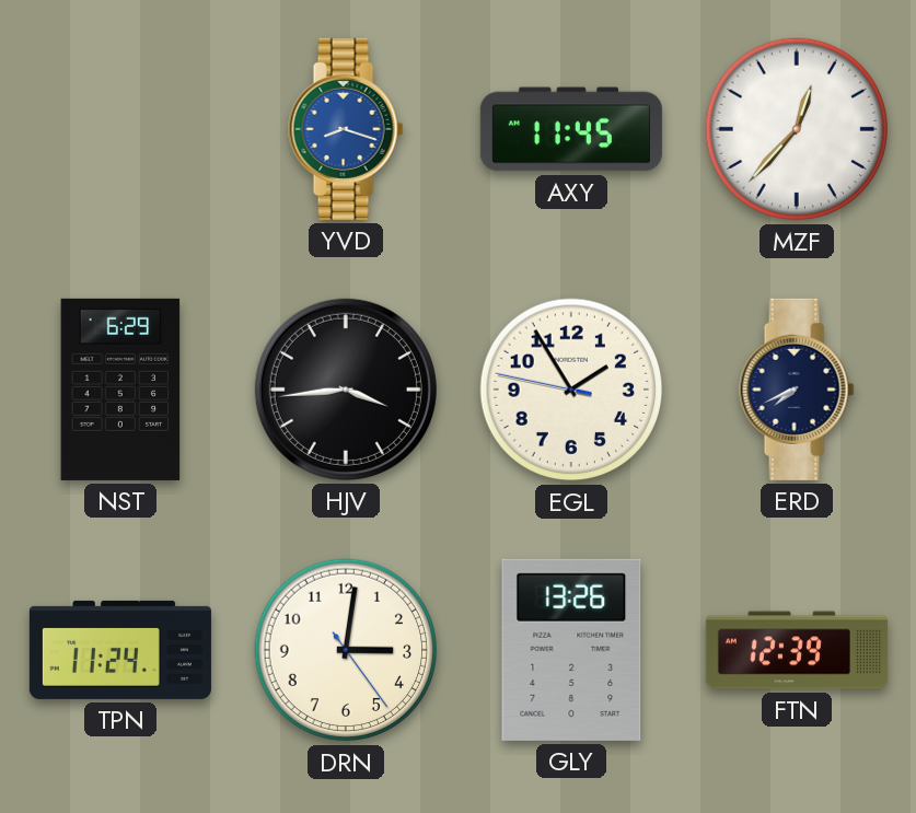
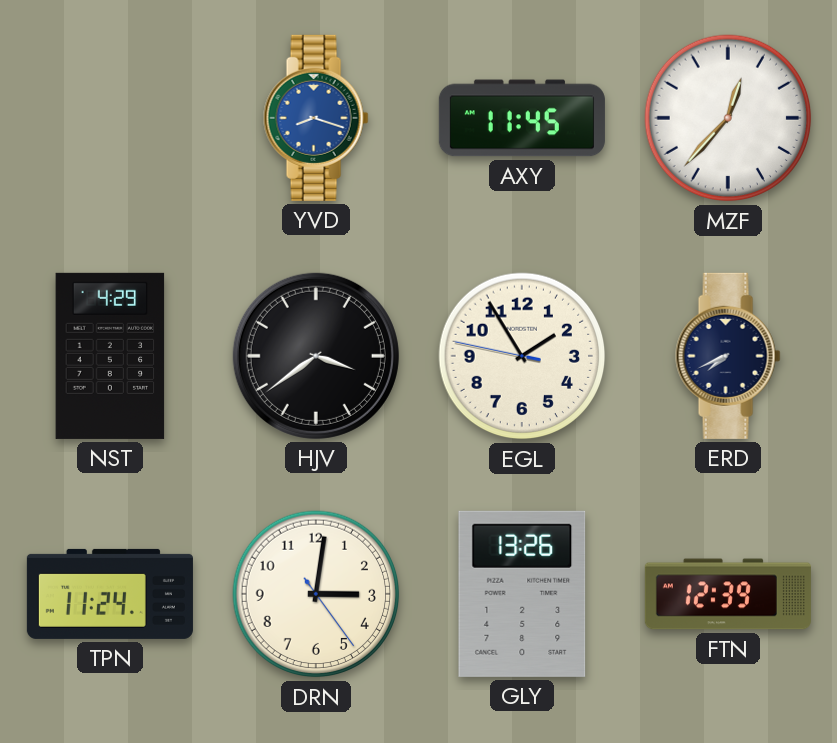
NST: 6:29 -> 4:29
HJV: 3:44 -> 3:39
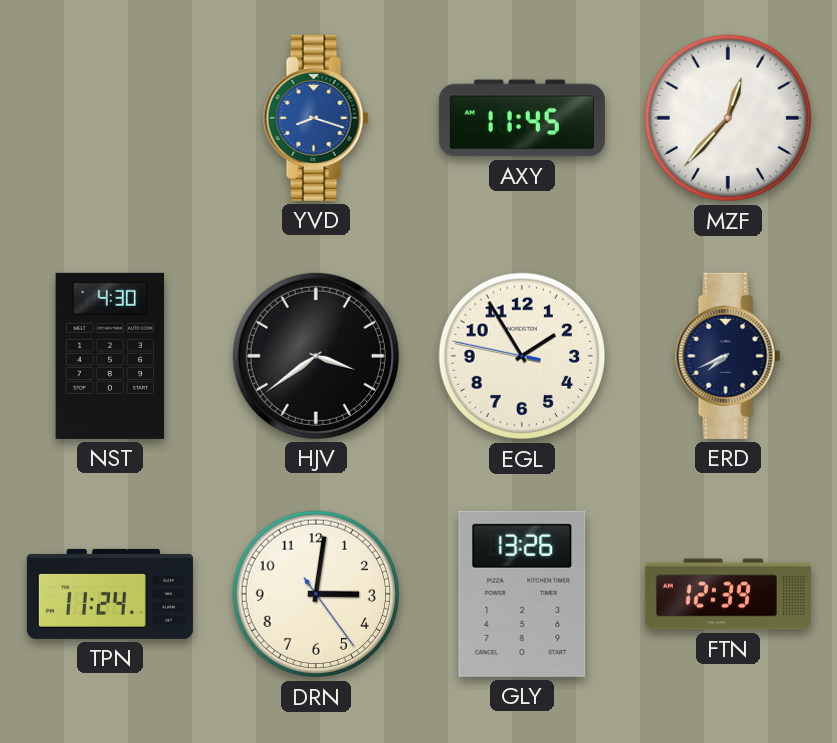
NST: 4:29 -> 4:30
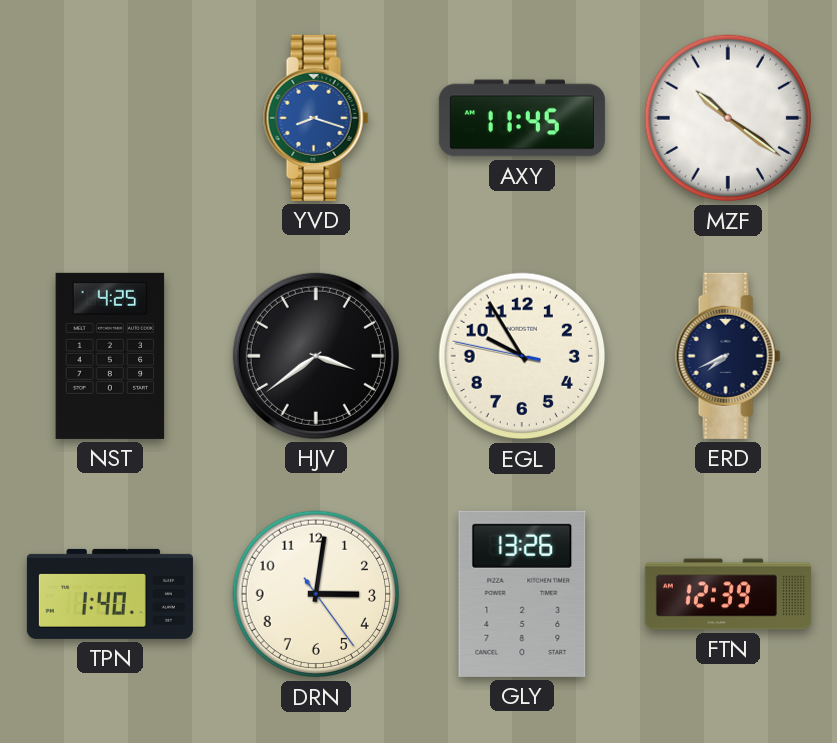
MZF: 12:37 -> 10:21
NST: 4:30 -> 4:25
EGL: 1:54 -> 9:54
TPN: 11:24 -> 1:40
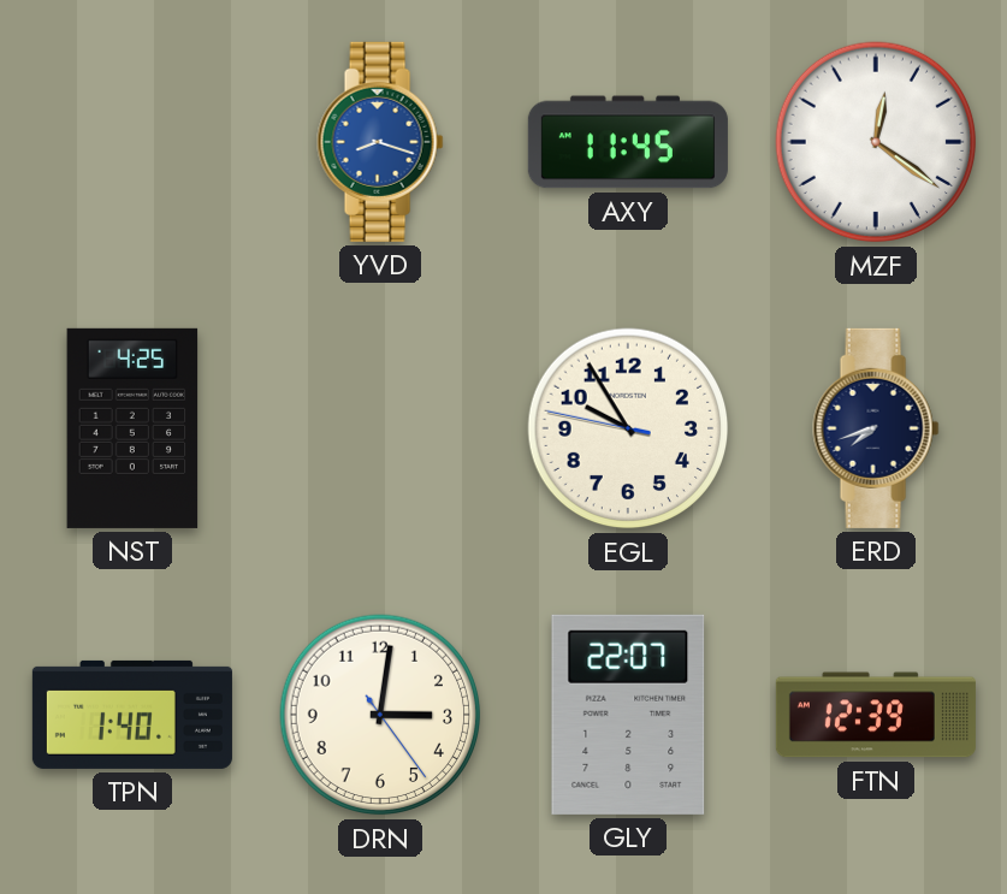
MZF: 10:21 -> 12:21
HJV: 3:39 -> none
ERD: 7:41 -> 7:42
GLY: 13:26 -> 22:07
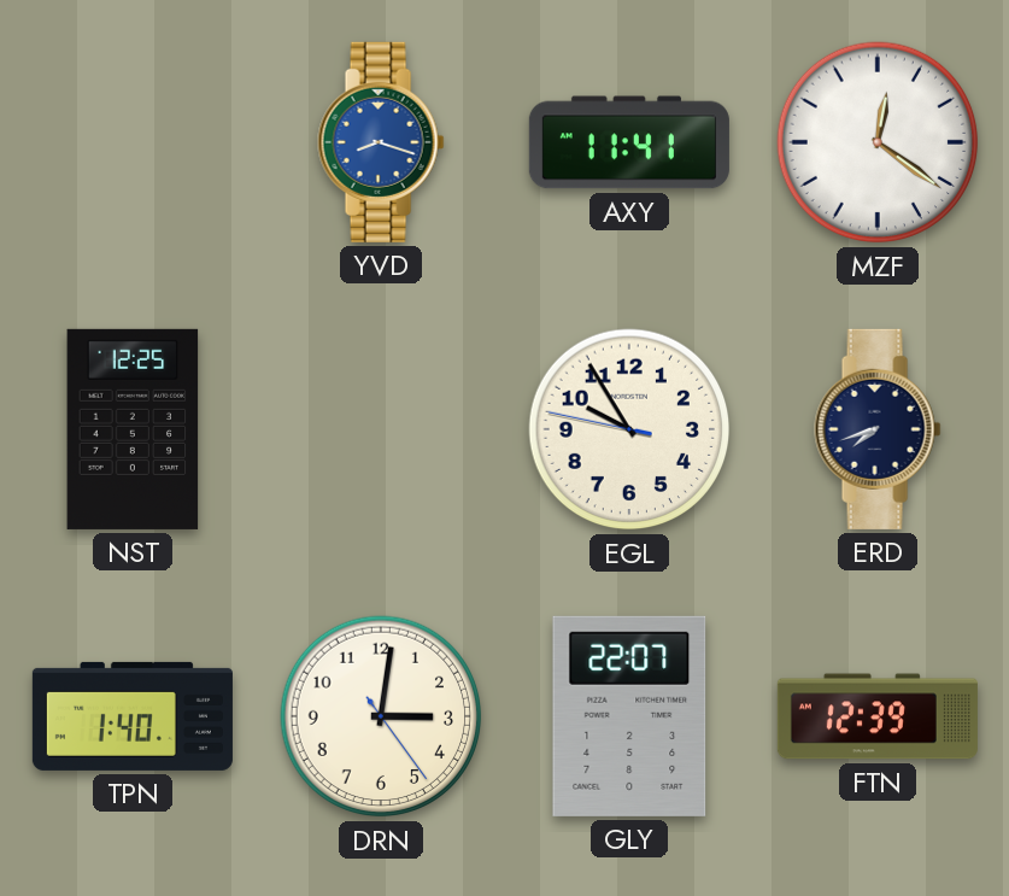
AXY: 11:45 -> 11:41
NST: 4:25 -> 12:25
